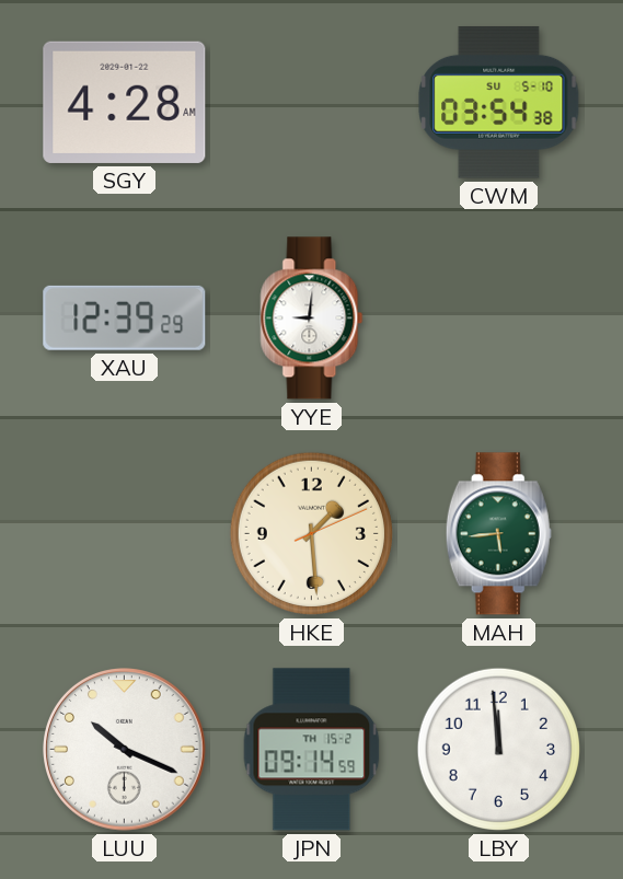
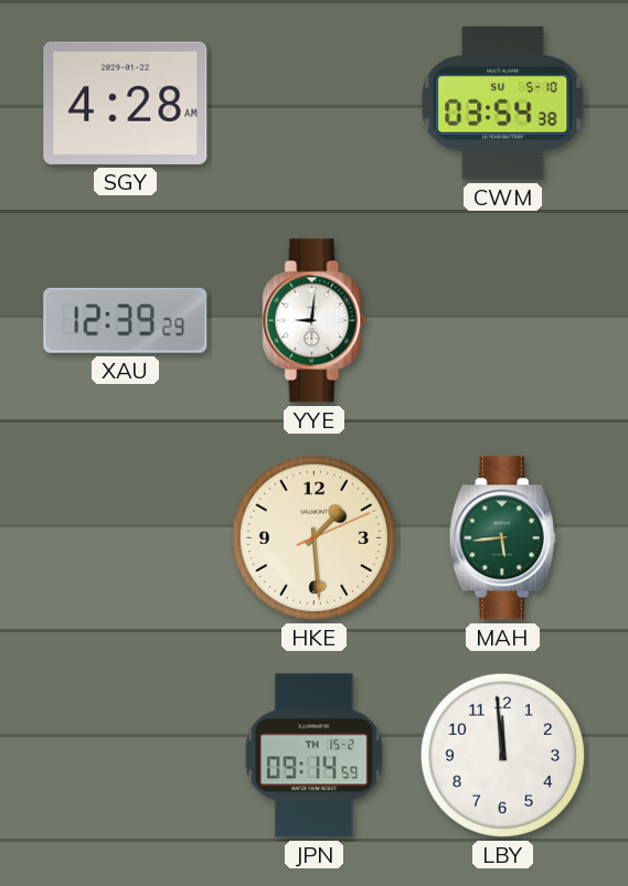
LUU: 10:19 -> none
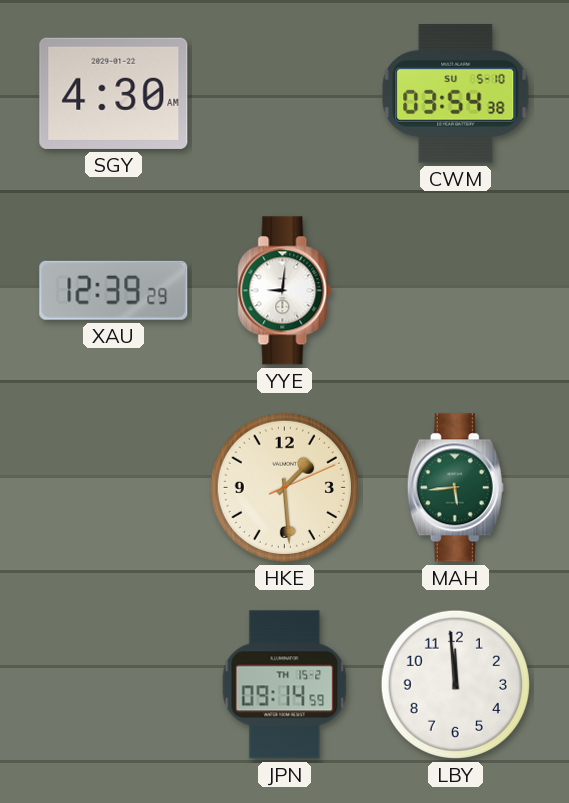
SGY: 4:28 -> 4:30
